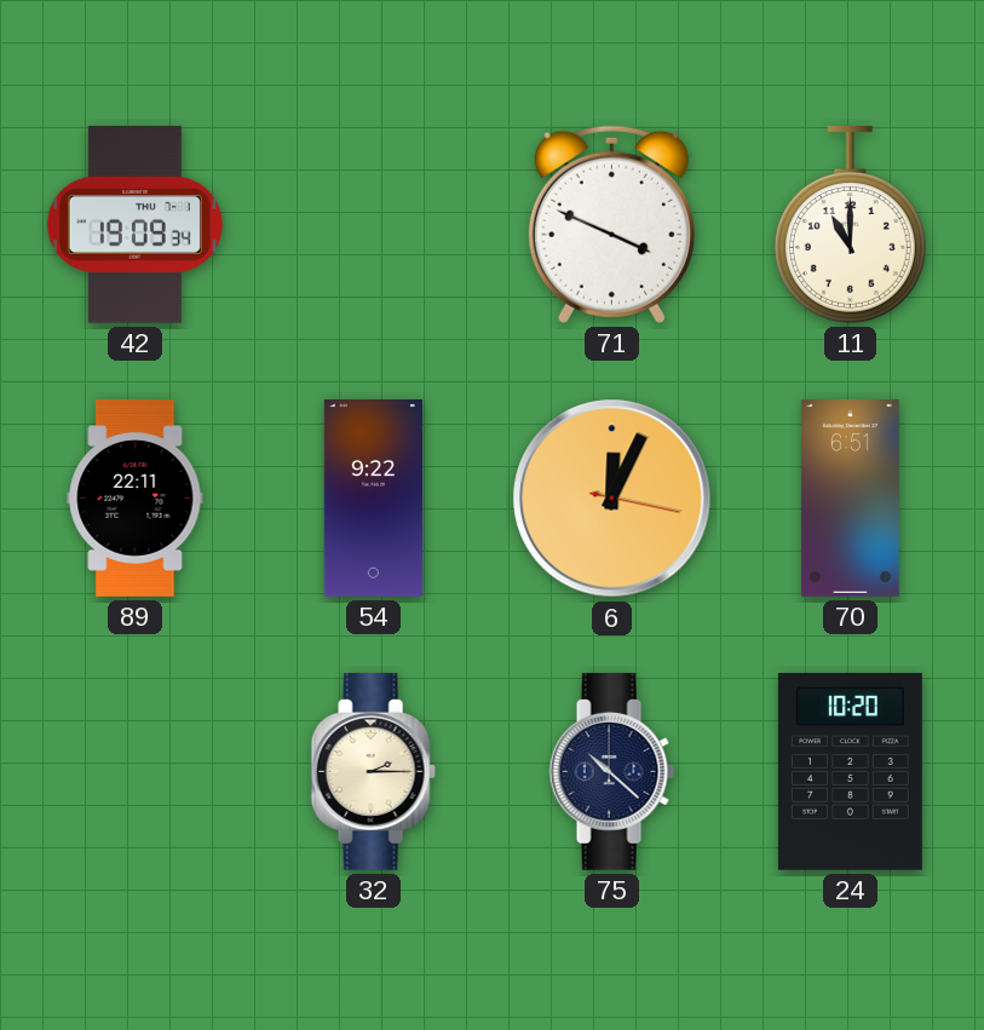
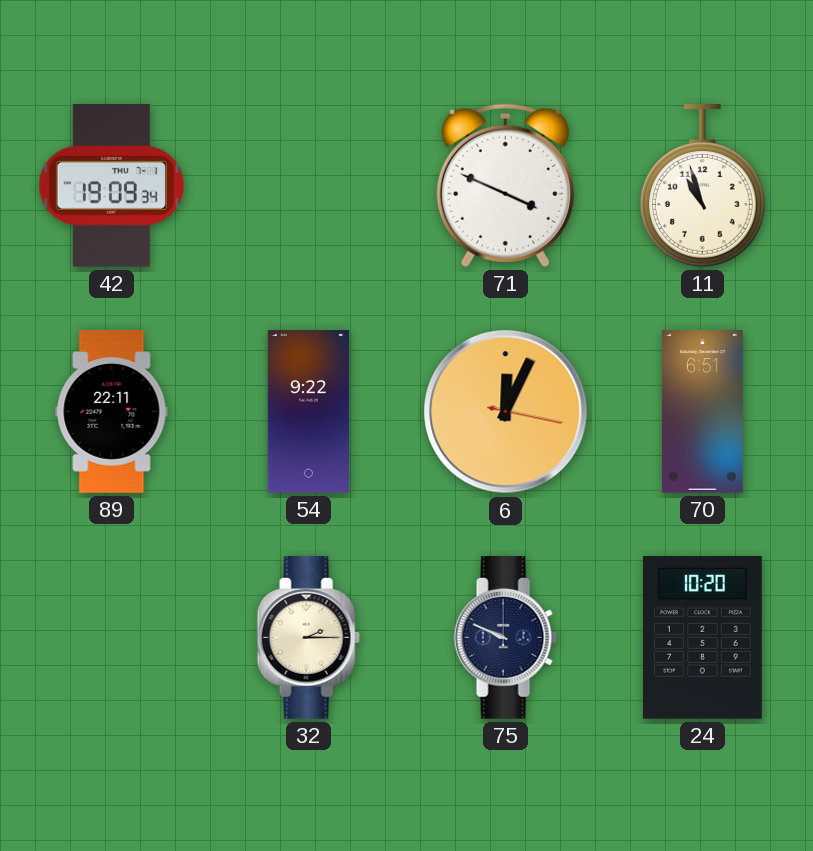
11: 11:00 -> 10:57
75: 10:22 -> 9:49
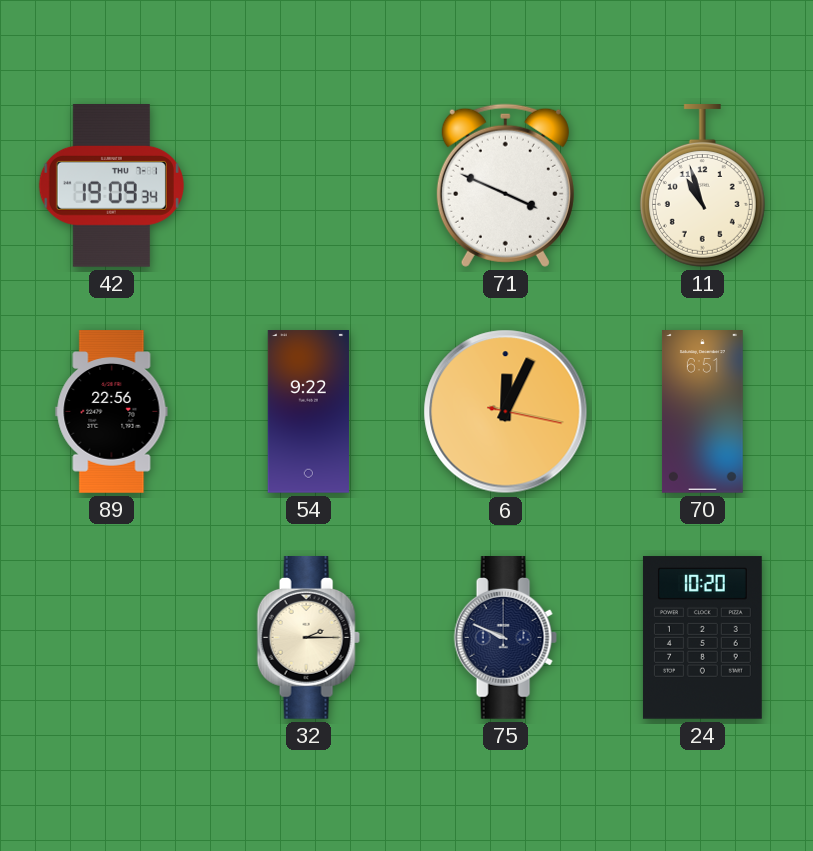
89: 22:11 -> 22:56
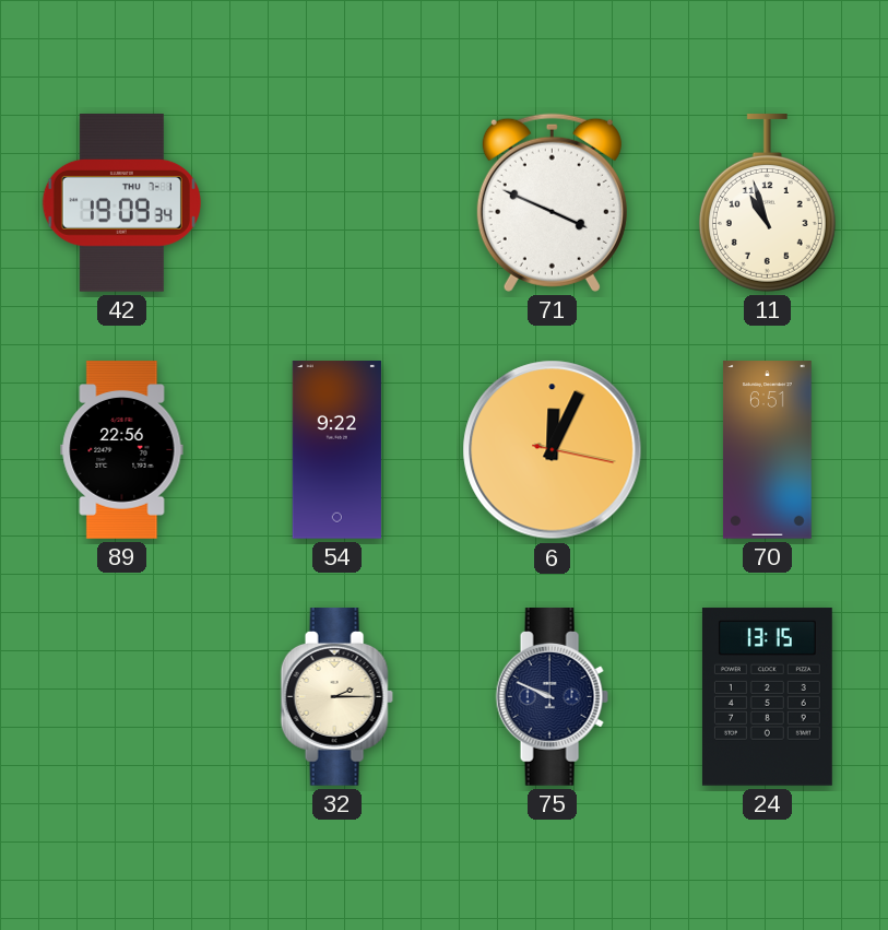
24: 10:20 -> 13:15
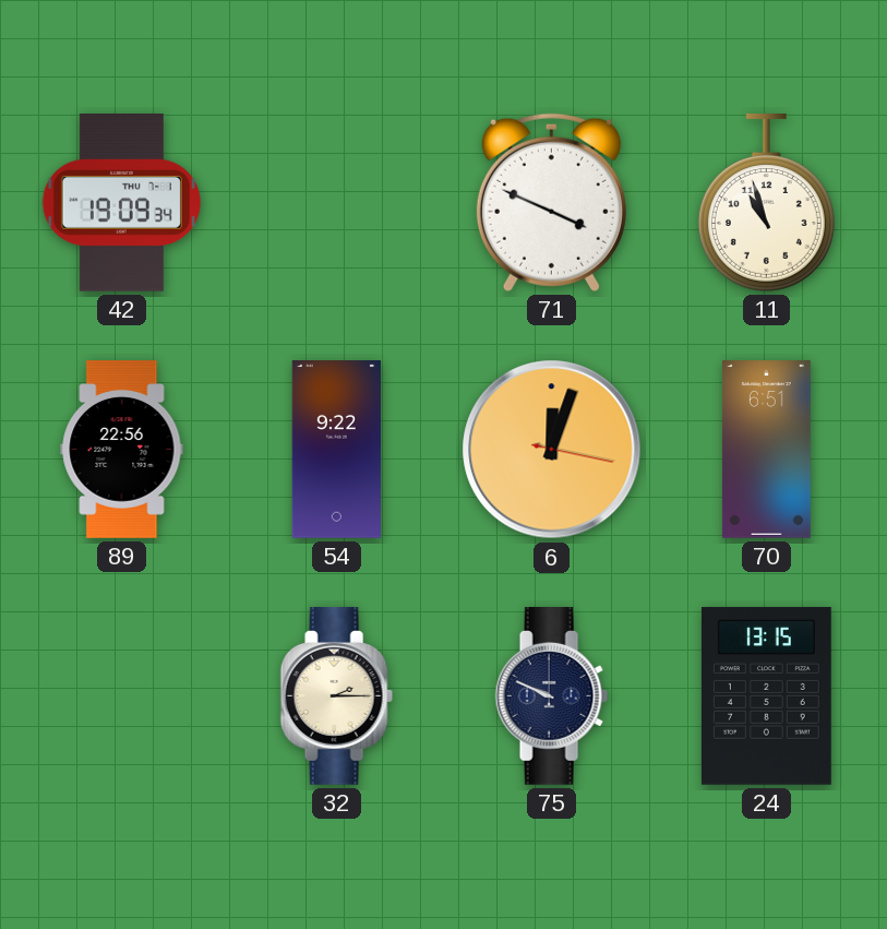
6: 12:04 -> 12:03
